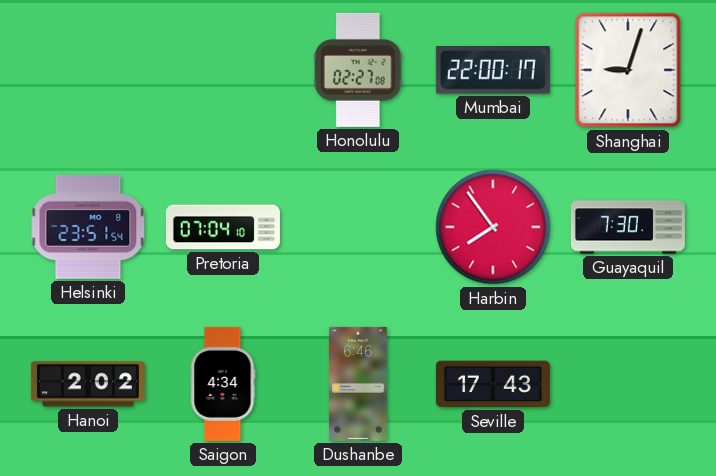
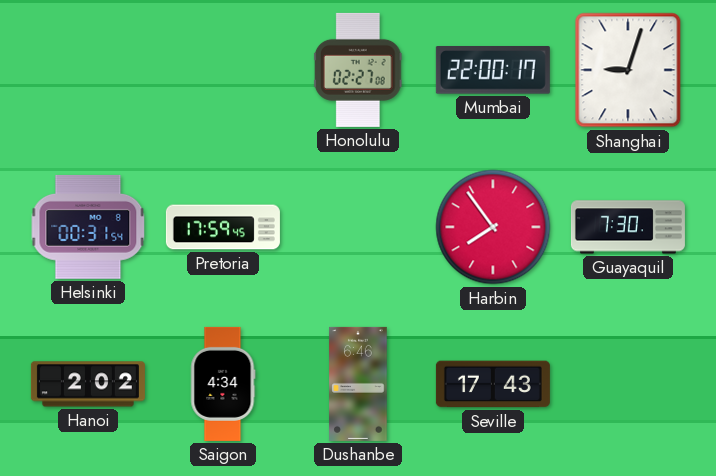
Helsinki: 23:51 -> 00:31
Pretoria: 07:04 -> 17:59
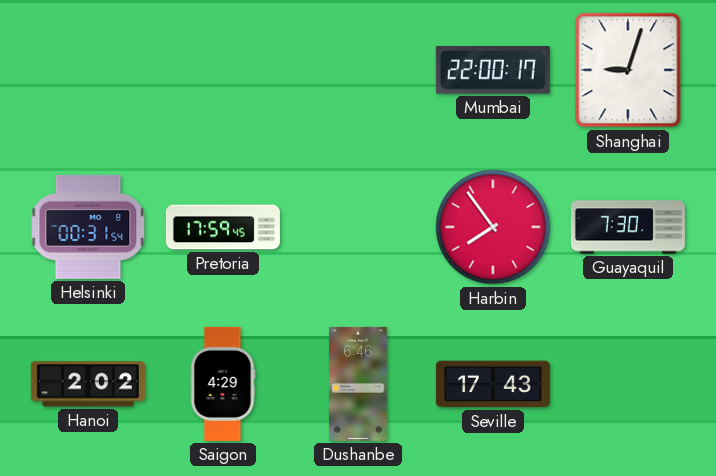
Honolulu: 02:27 -> none
Saigon: 4:34 -> 4:29
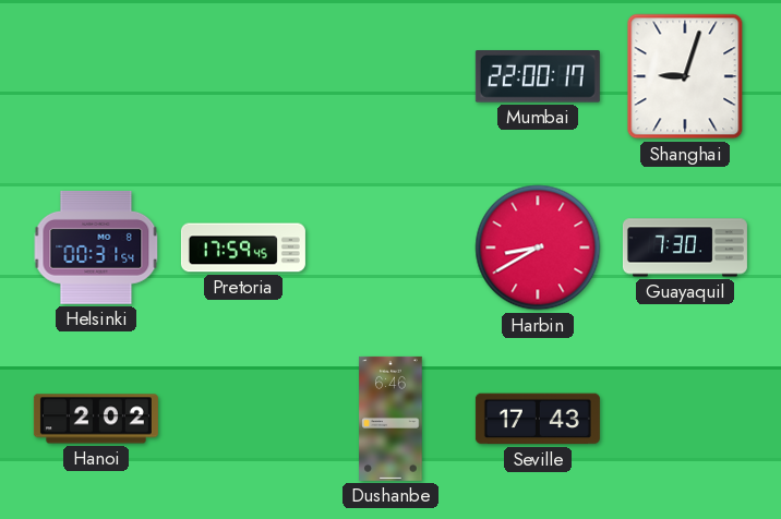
Harbin: 7:54 -> 8:40
Saigon: 4:29 -> none
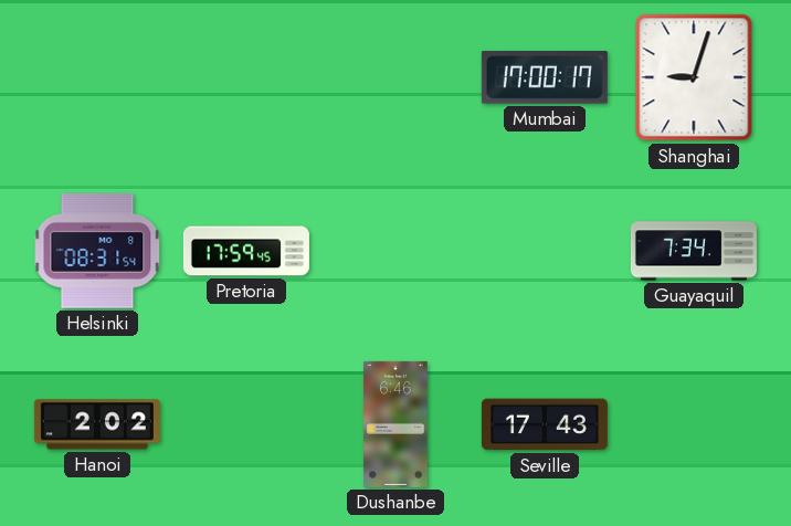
Mumbai: 22:00 -> 17:00
Helsinki: 00:31 -> 08:31
Harbin: 8:40 -> none
Guayaquil: 7:30 -> 7:34
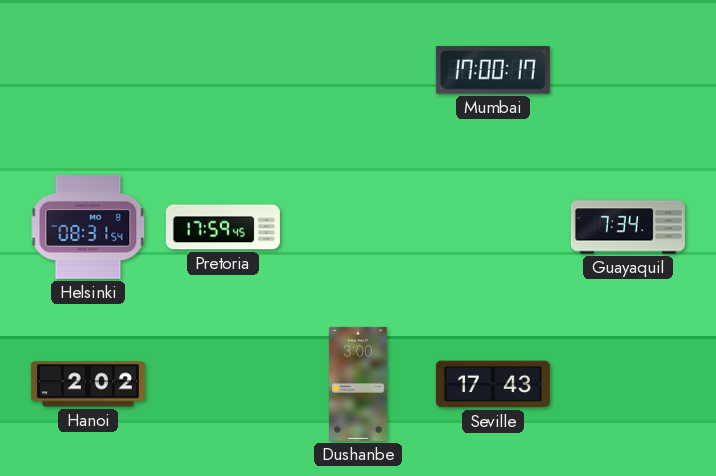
Shanghai: 9:03 -> none
Dushanbe: 6:46 -> 3:00
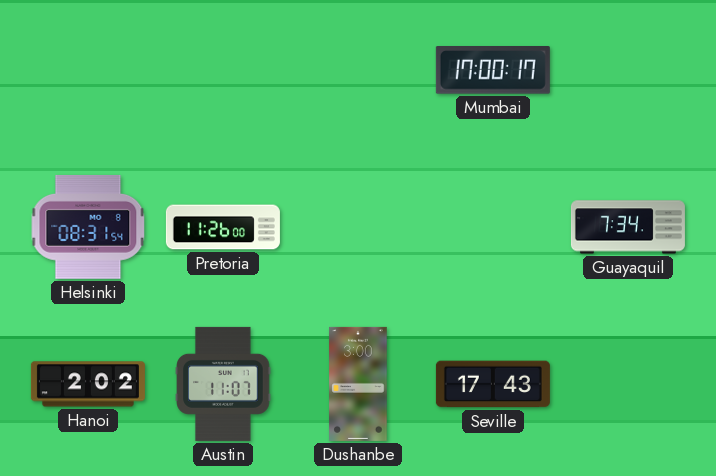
Pretoria: 17:59 -> 11:26
Austin: none -> 11:07
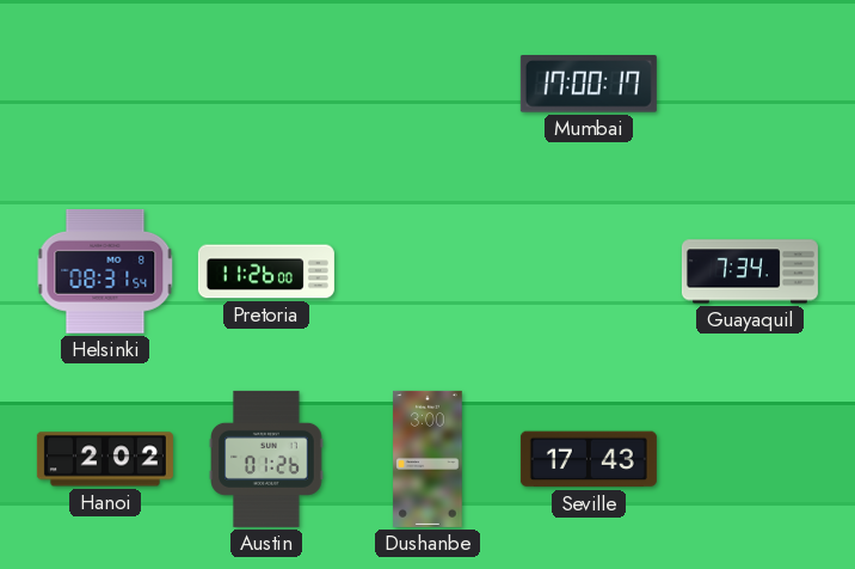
Austin: 11:07 -> 01:26
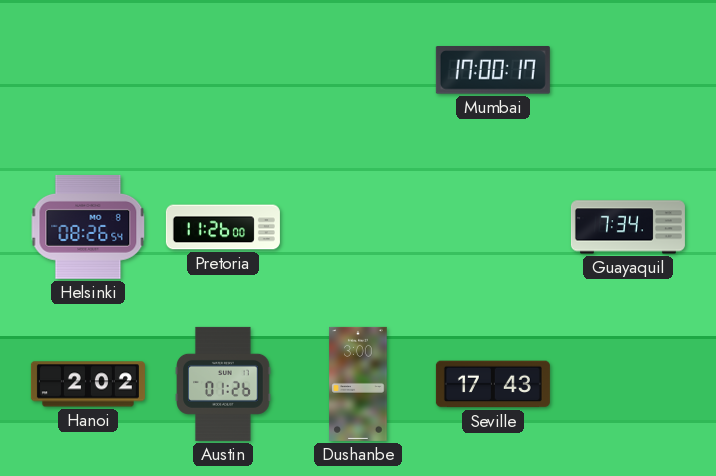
Helsinki: 08:31 -> 08:26
